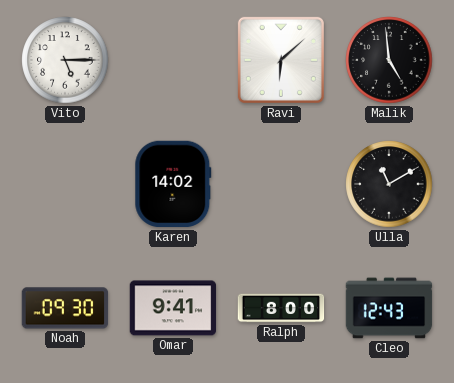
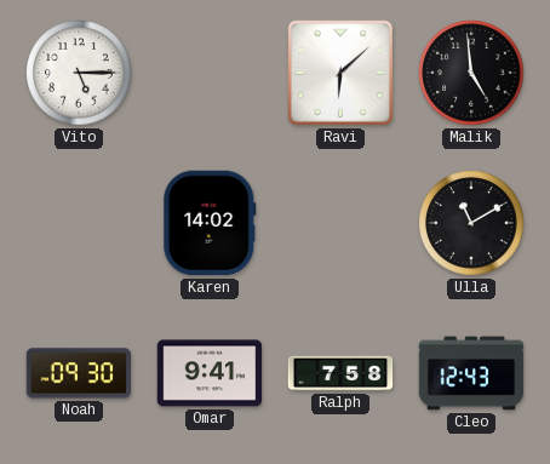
Ralph: 8:00 -> 7:58
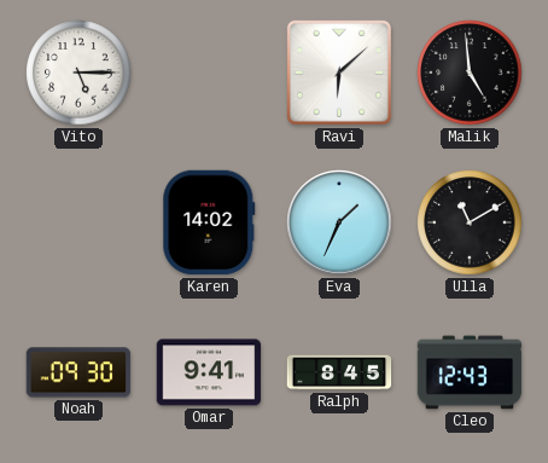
Eva: none -> 1:34
Ralph: 7:58 -> 8:45
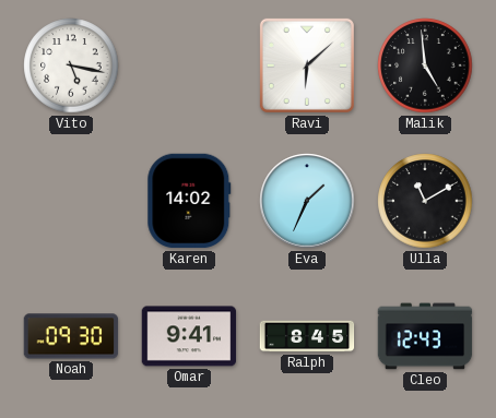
Vito: 5:15 -> 5:17
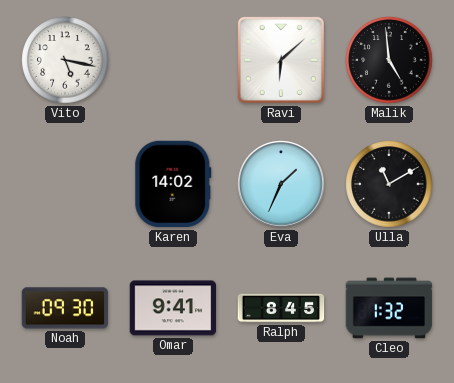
Cleo: 12:43 -> 1:32
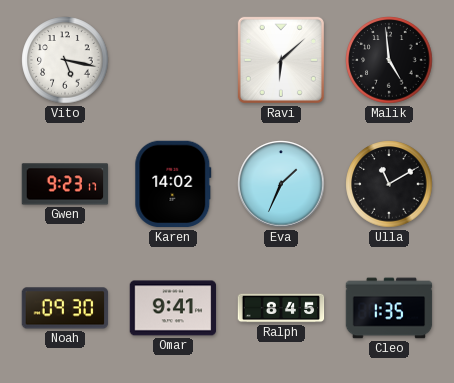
Gwen: none -> 9:23
Cleo: 1:32 -> 1:35
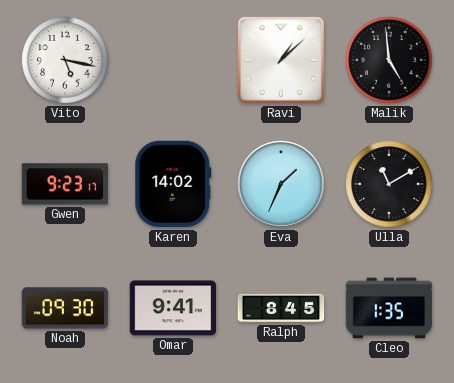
Ravi: 6:08 -> 1:08
